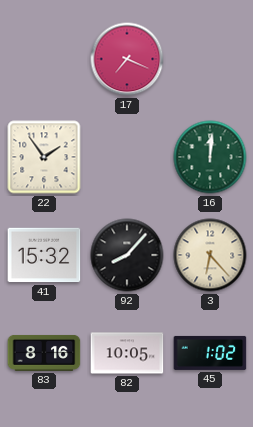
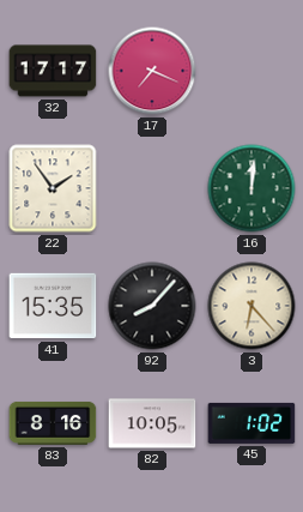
32: none -> 17:17
41: 15:32 -> 15:35
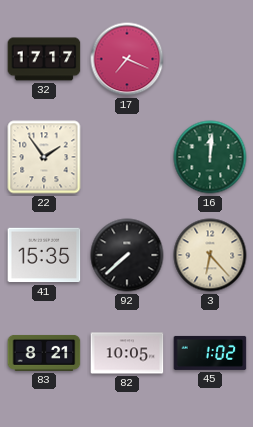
92: 8:07 -> 7:38
83: 8:16 -> 8:21
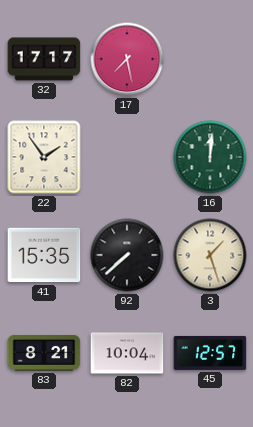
17: 7:19 -> 7:28
3: 6:23 -> 1:27
82: 10:05 -> 10:04
45: 1:02 -> 12:57
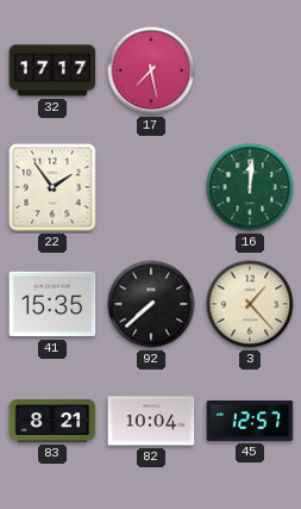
3: 1:27 -> 1:23
